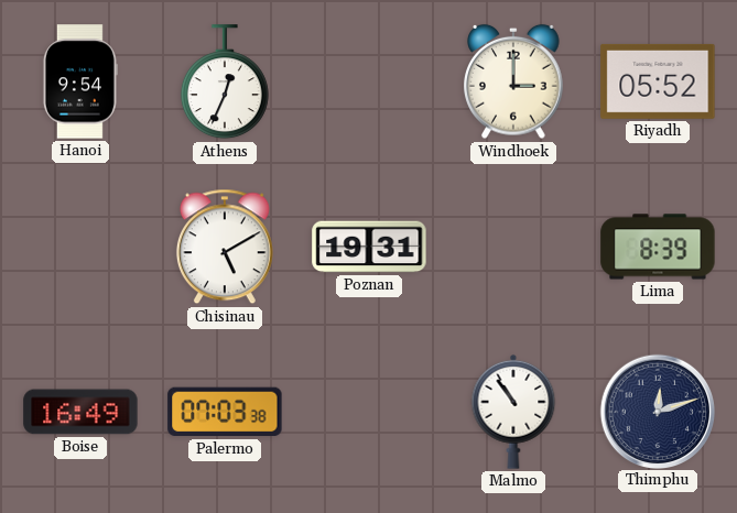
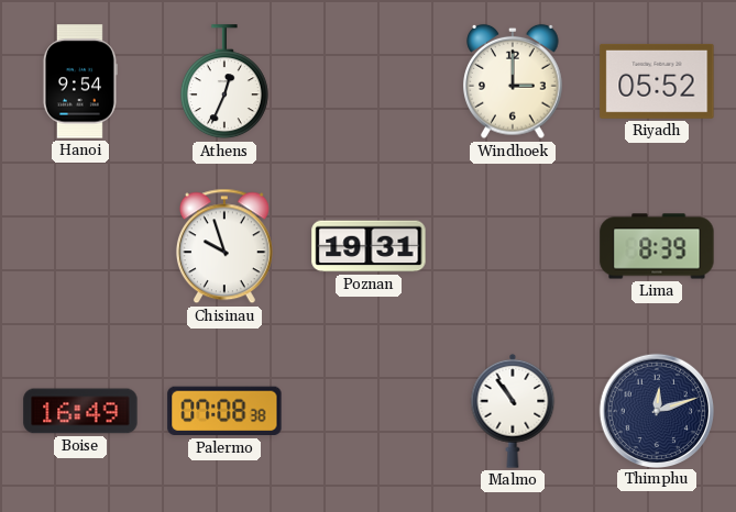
Chisinau: 5:10 -> 9:57
Palermo: 07:03 -> 07:08
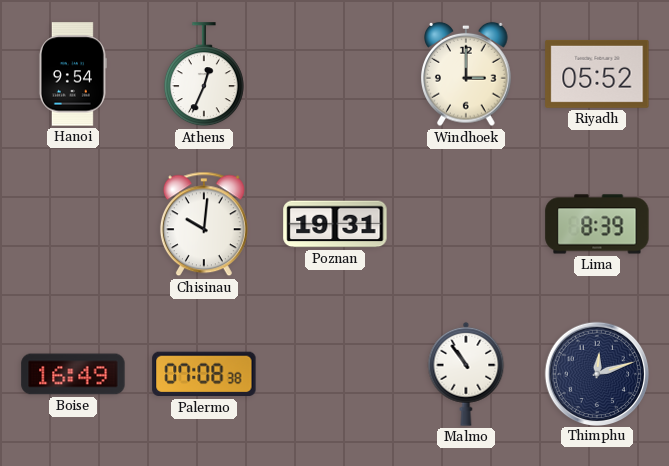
Chisinau: 9:57 -> 10:01
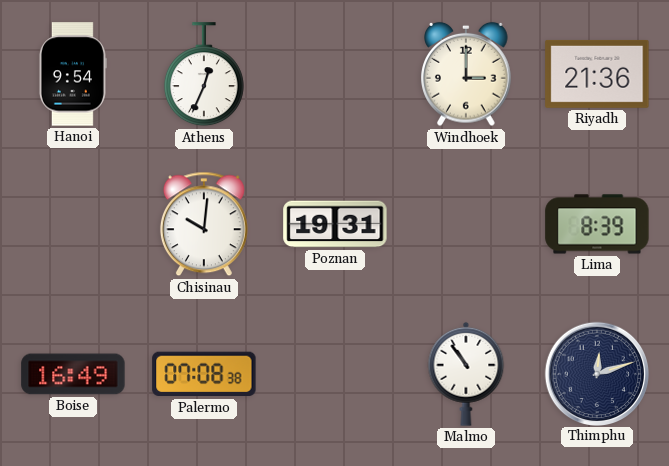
Riyadh: 05:52 -> 21:36
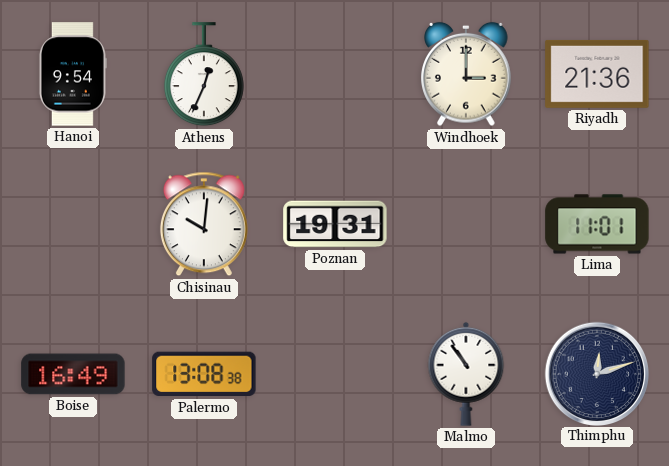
Lima: 8:39 -> 11:01
Palermo: 07:08 -> 13:08
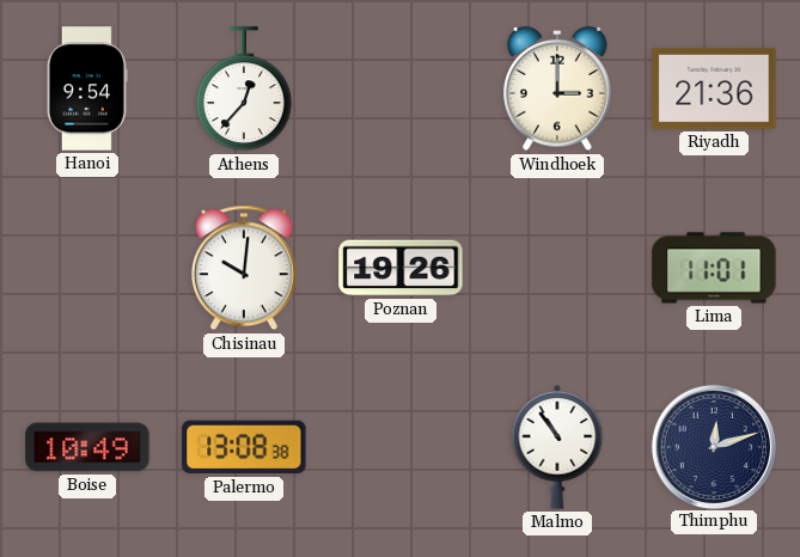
Athens: 12:34 -> 12:37
Poznan: 19:31 -> 19:26
Boise: 16:49 -> 10:49
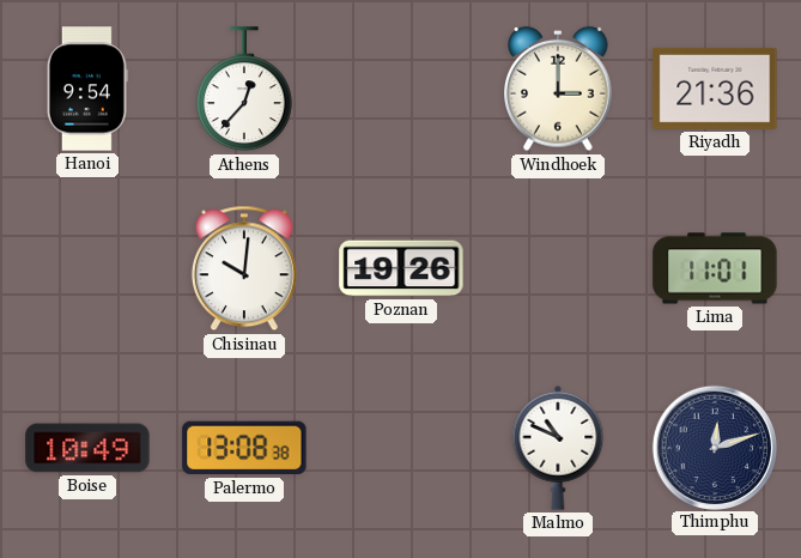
Malmo: 10:54 -> 10:49
